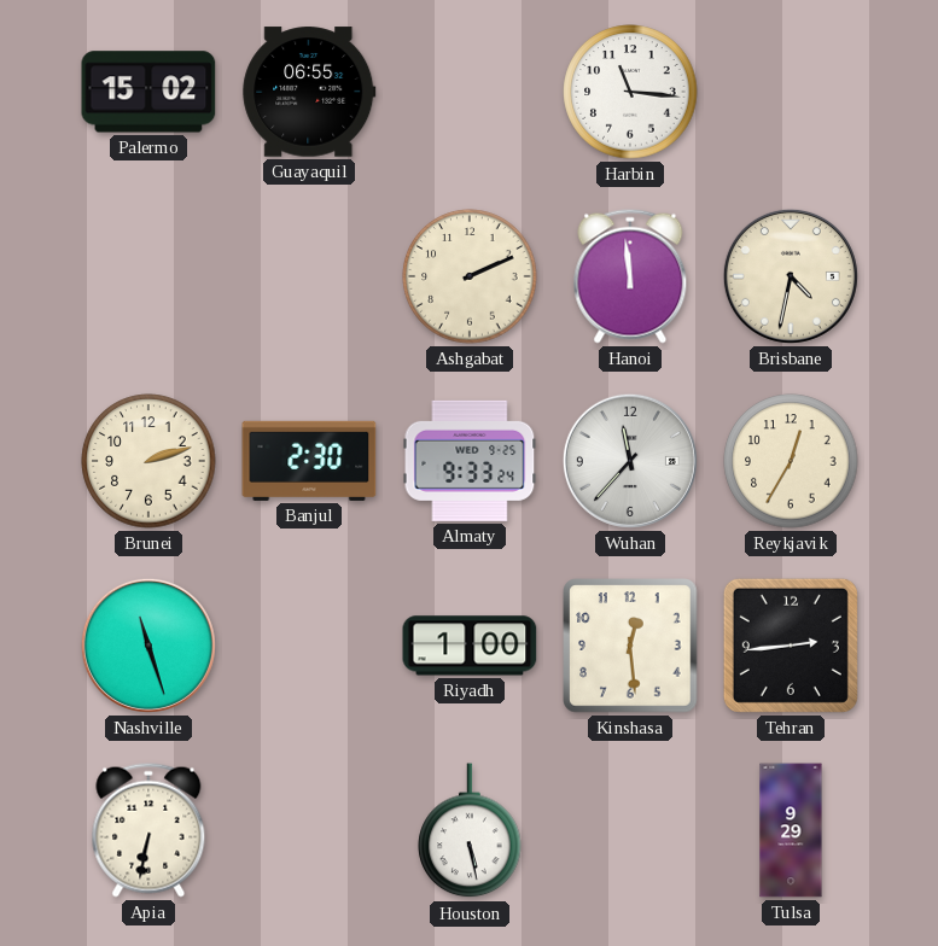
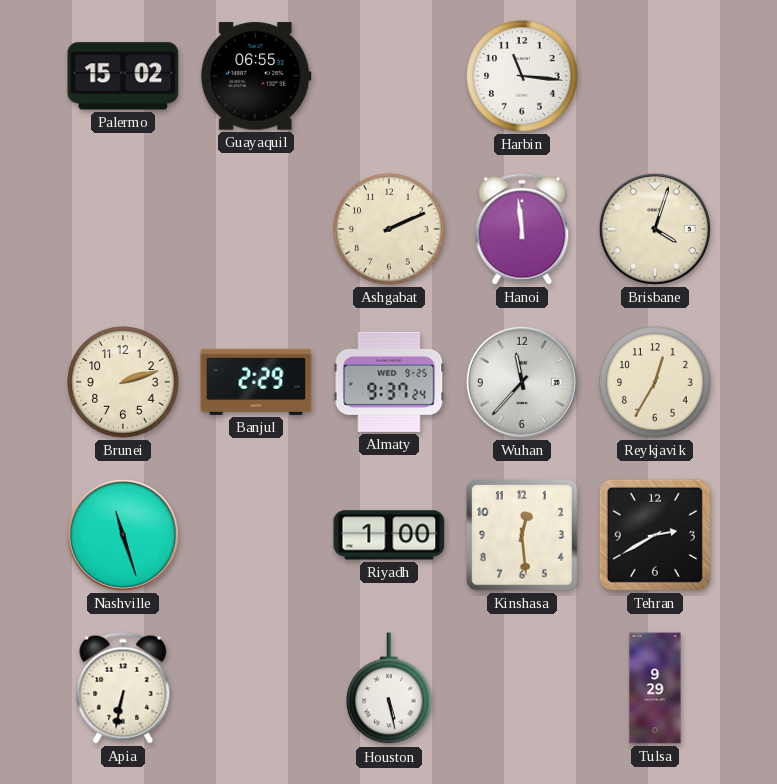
Brisbane: 4:32 -> 4:03
Banjul: 2:30 -> 2:29
Almaty: 9:33 -> 9:37
Tehran: 2:44 -> 2:40
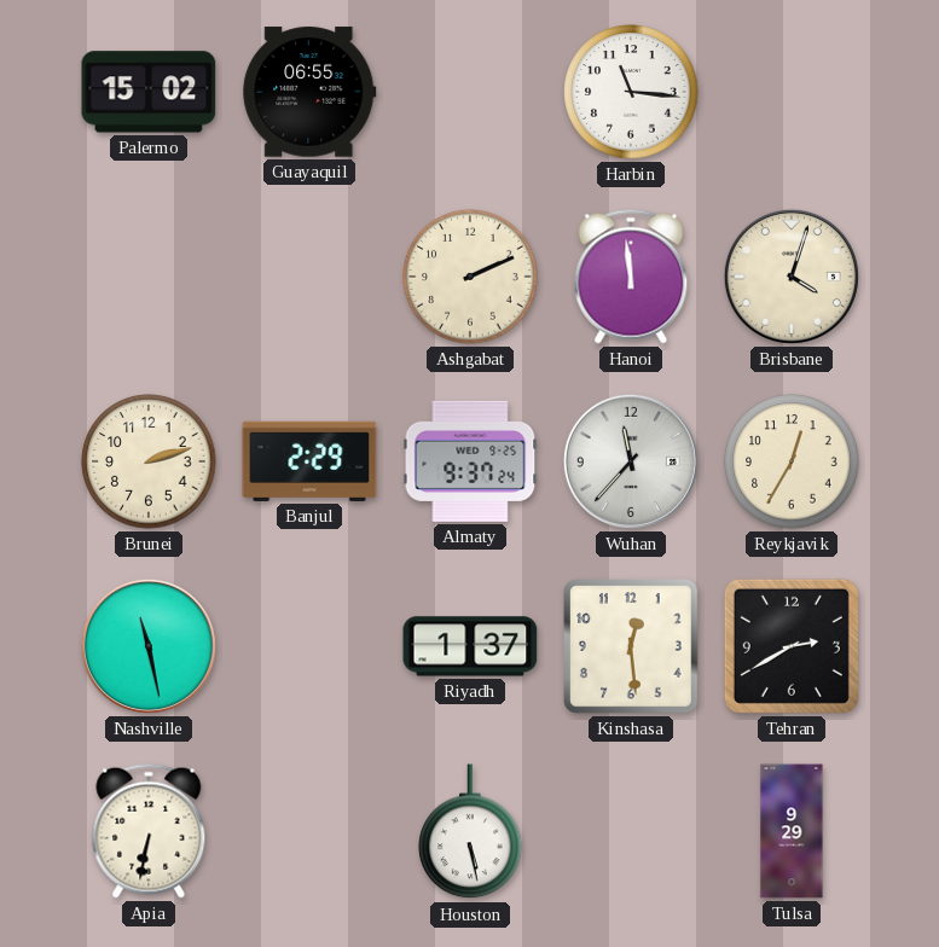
Nashville: 11:27 -> 11:28
Riyadh: 1:00 -> 1:37
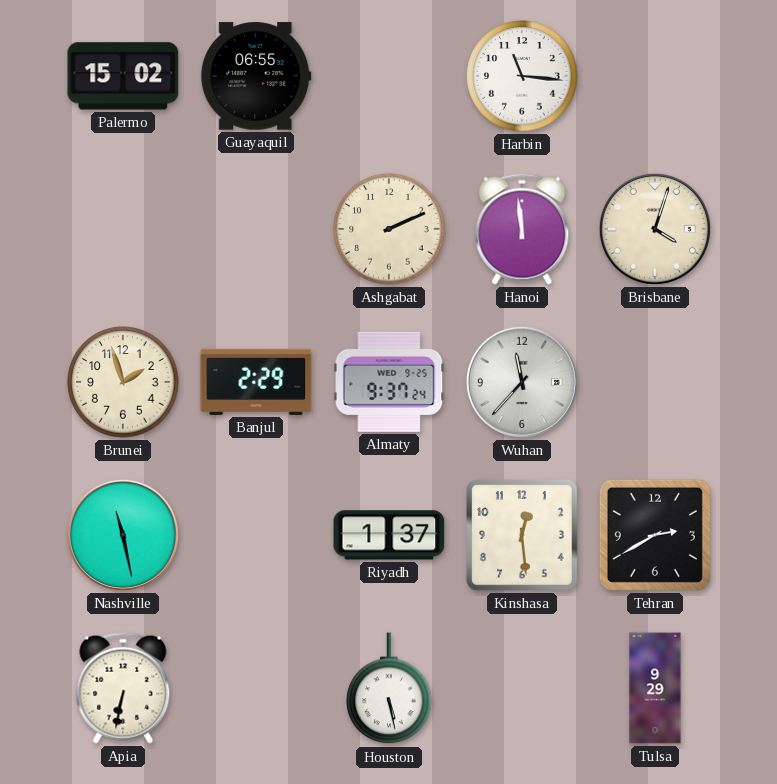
Brunei: 2:12 -> 1:57
Reykjavik: 12:35 -> none
